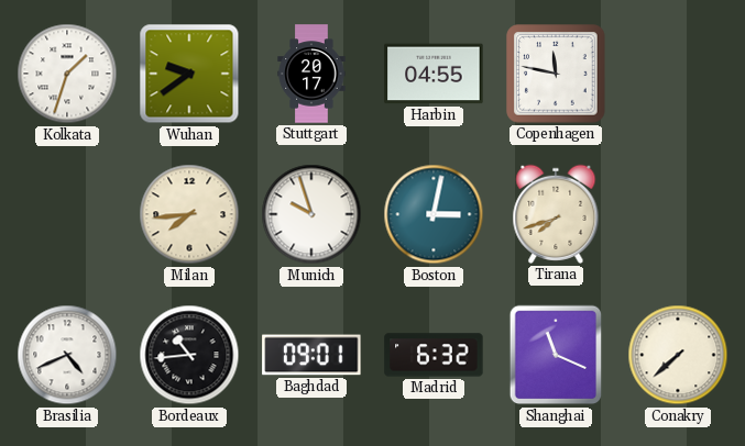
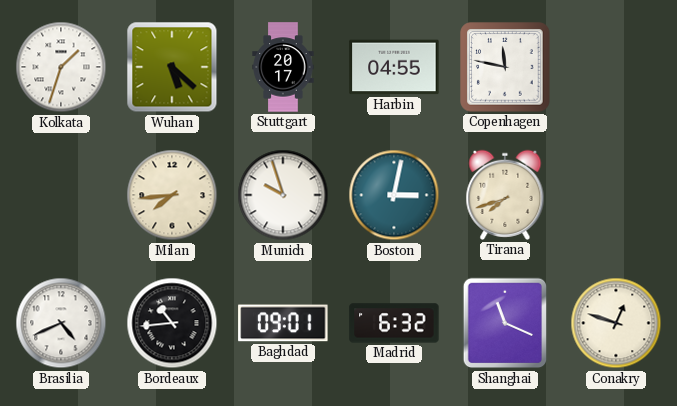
Wuhan: 9:39 -> 5:22
Conakry: 7:38 -> 12:48
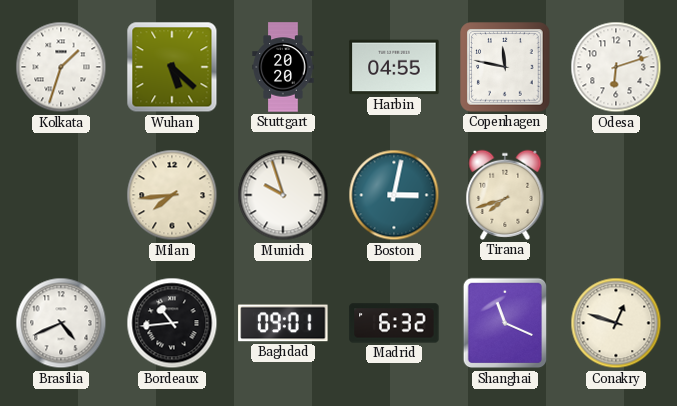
Stuttgart: 20:17 -> 20:20
Odesa: none -> 6:12
